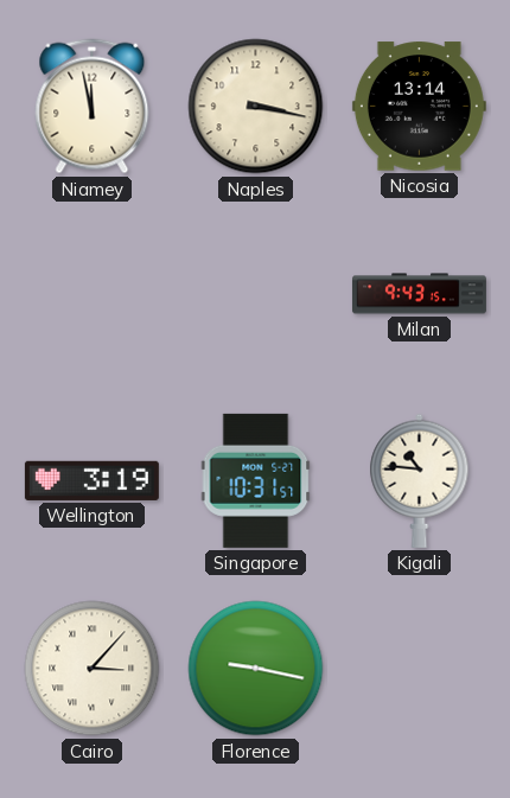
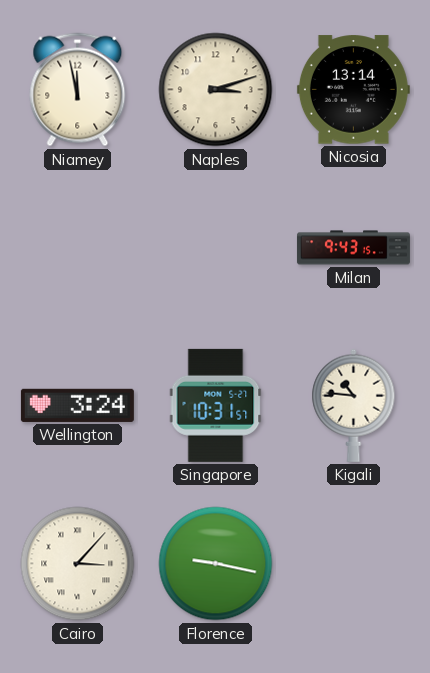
Naples: 3:17 -> 3:12
Wellington: 3:19 -> 3:24
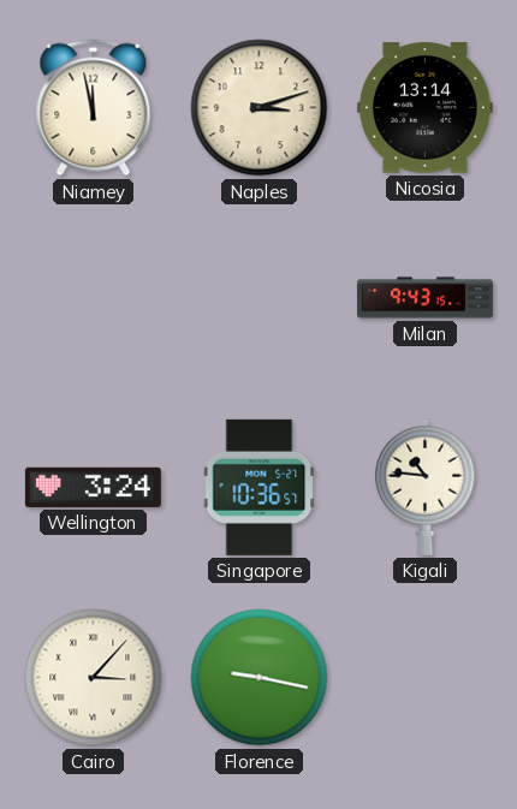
Singapore: 10:31 -> 10:36
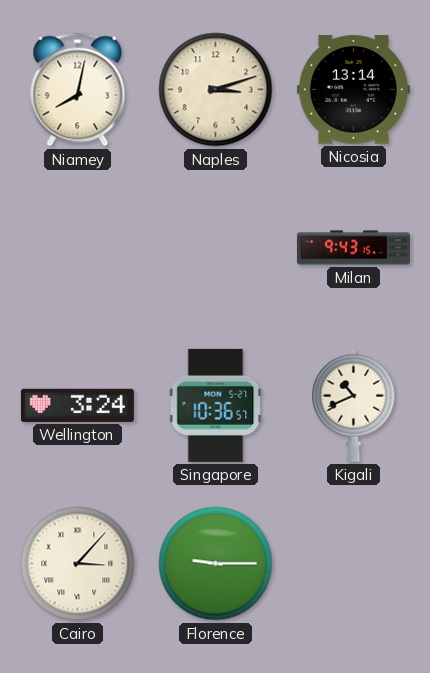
Niamey: 11:58 -> 8:02
Kigali: 10:46 -> 10:41
Florence: 9:17 -> 9:15
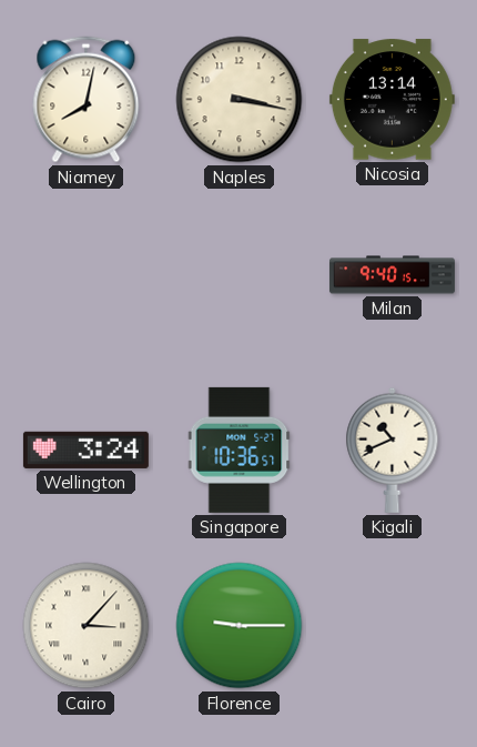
Naples: 3:12 -> 3:17
Milan: 9:43 -> 9:40
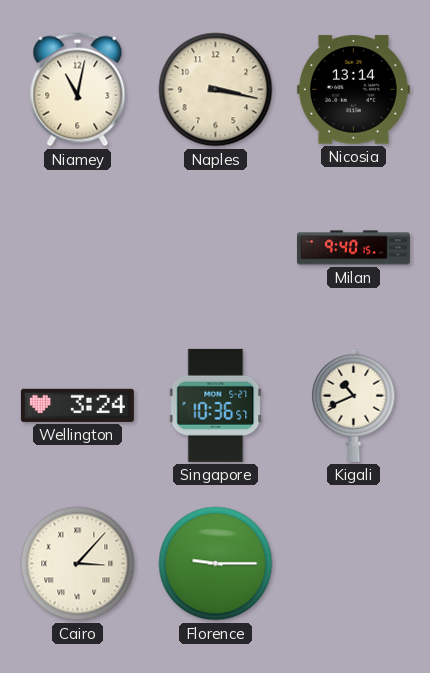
Niamey: 8:02 -> 11:02
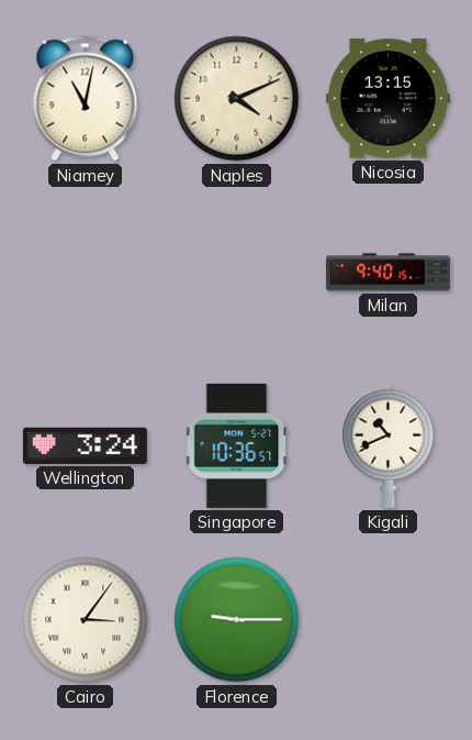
Naples: 3:17 -> 4:11
Nicosia: 13:14 -> 13:15
Cairo: 3:07 -> 3:06
